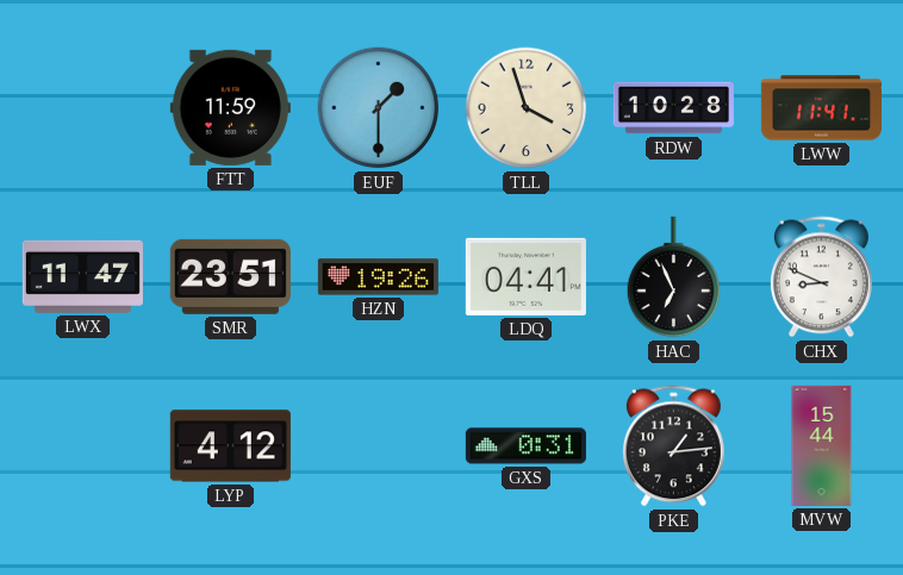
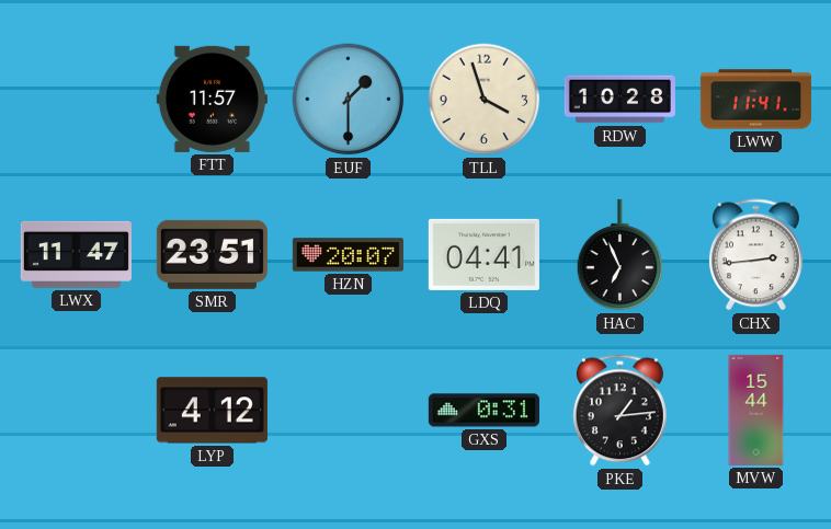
FTT: 11:59 -> 11:57
HZN: 19:26 -> 20:07
CHX: 8:49 -> 2:44
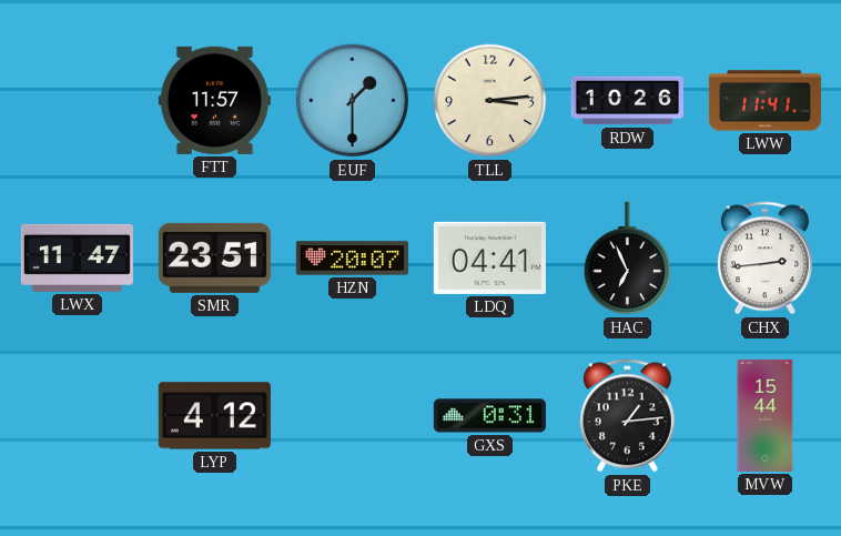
TLL: 3:57 -> 3:14
RDW: 10:28 -> 10:26
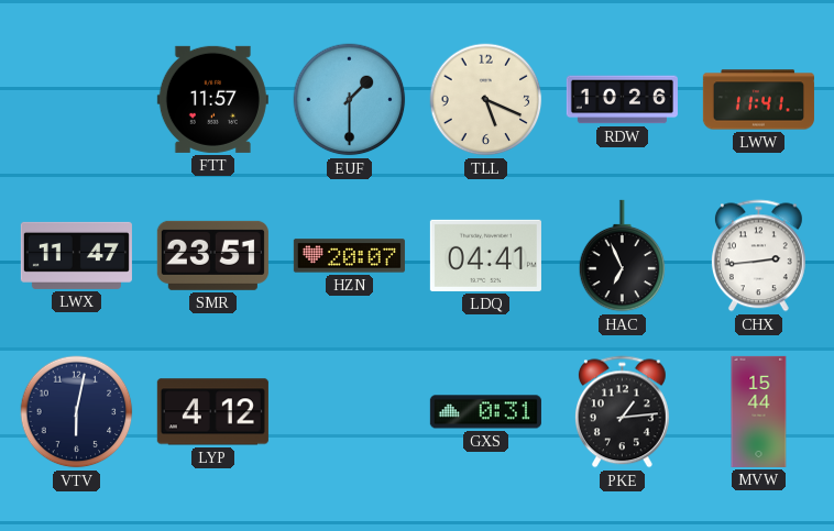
TLL: 3:14 -> 5:19
VTV: none -> 6:02
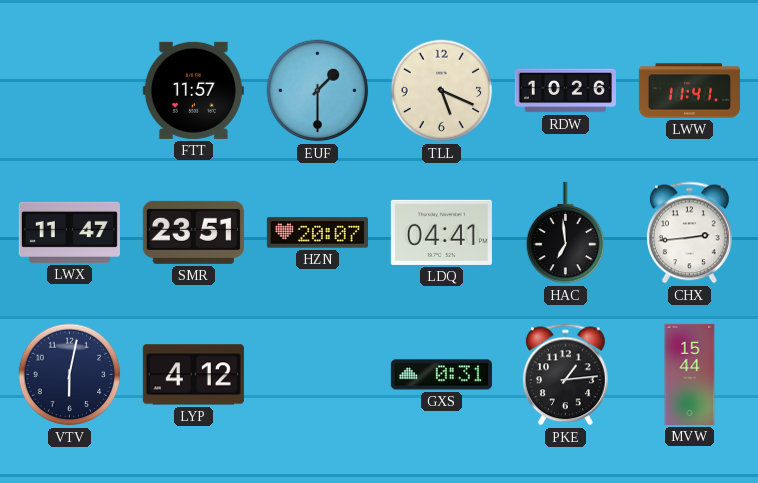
HAC: 6:56 -> 6:59
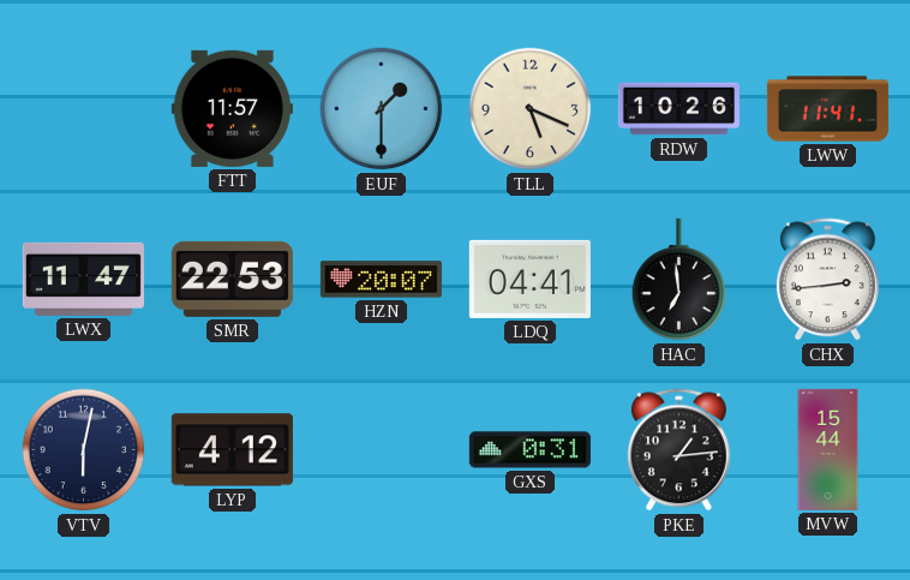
SMR: 23:51 -> 22:53
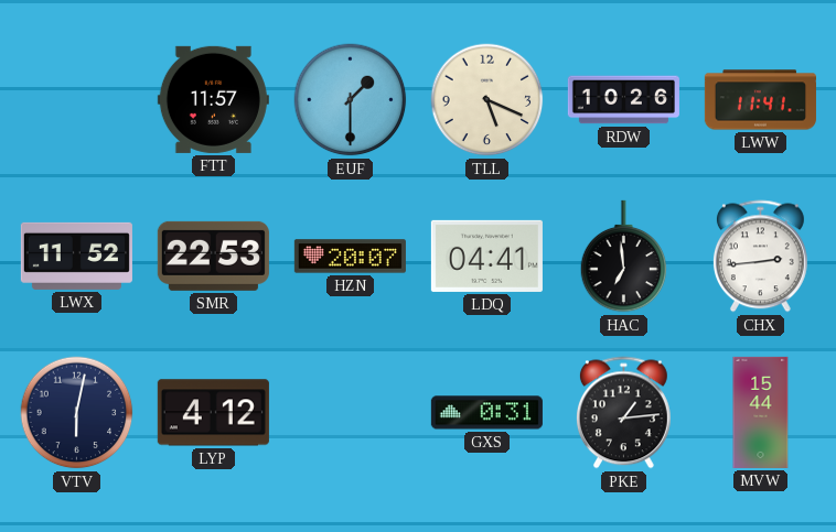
LWX: 11:47 -> 11:52
